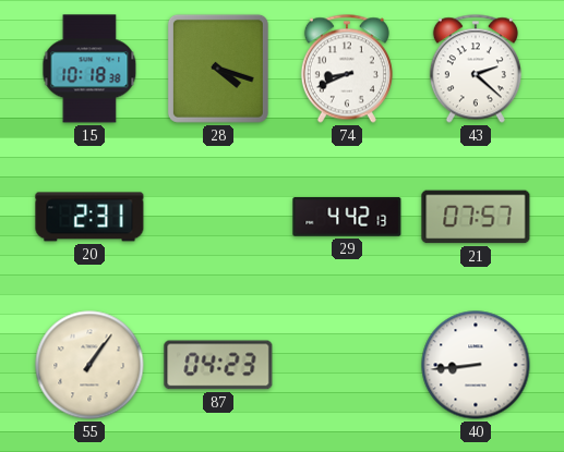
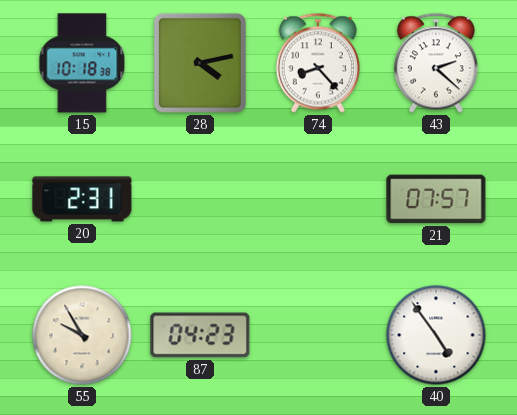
28: 4:18 -> 4:13
74: 8:41 -> 8:23
29: 4:42 -> none
55: 1:06 -> 9:55
40: 8:44 -> 4:54
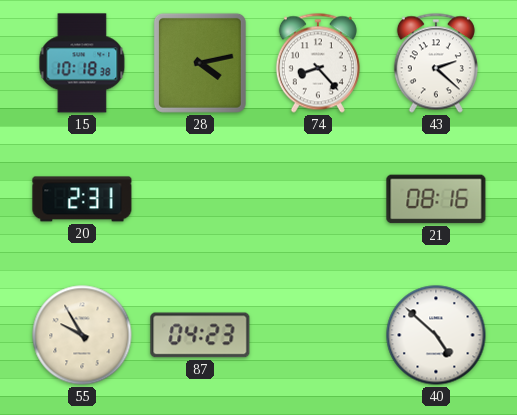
21: 07:57 -> 08:16
40: 4:54 -> 4:52
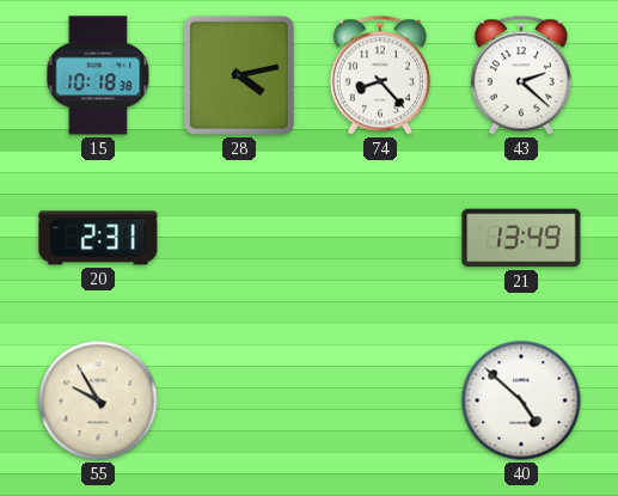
21: 08:16 -> 13:49
87: 04:23 -> none
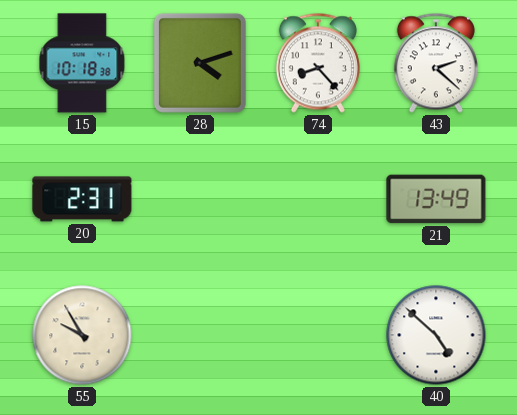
28: 4:13 -> 4:12
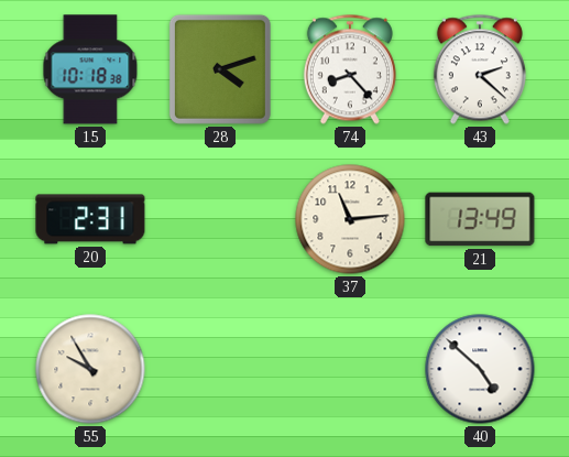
37: none -> 11:14
